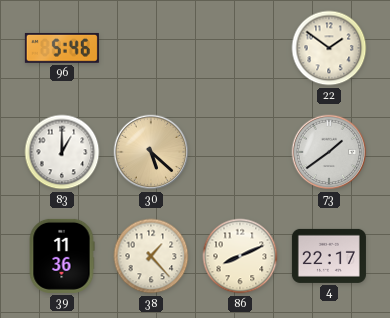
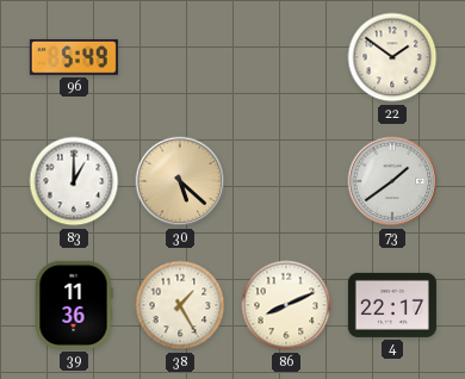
96: 5:46 -> 5:49
38: 1:23 -> 1:25
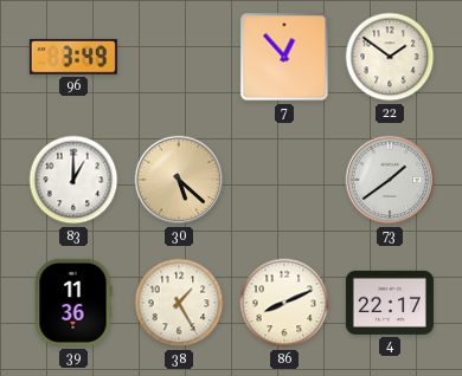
96: 5:49 -> 3:49
7: none -> 12:53
